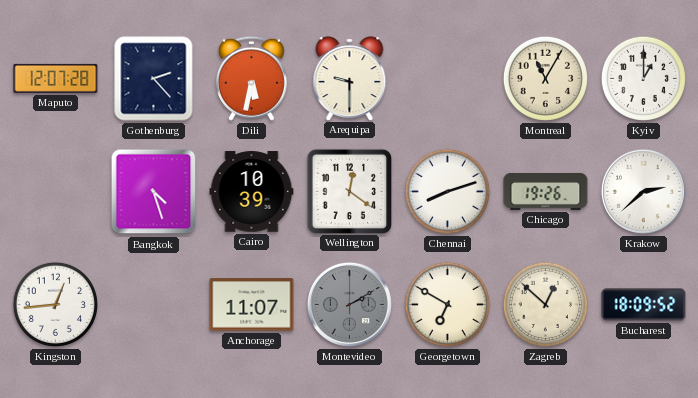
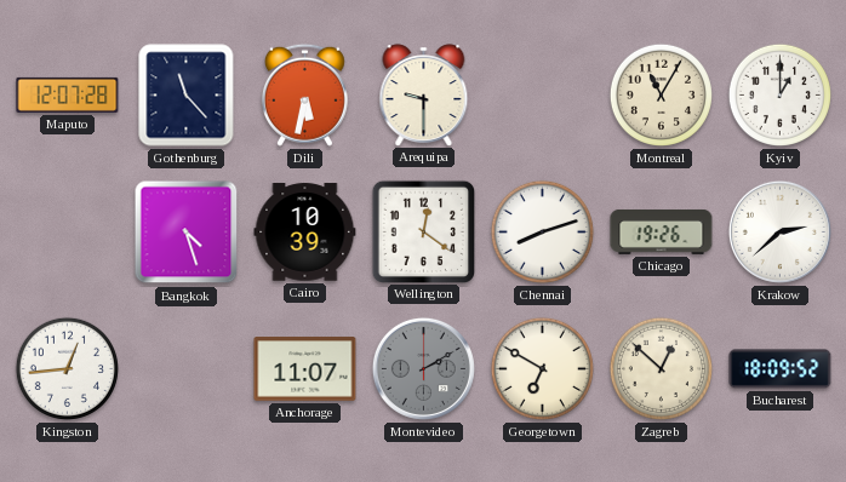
Gothenburg: 2:23 -> 11:23
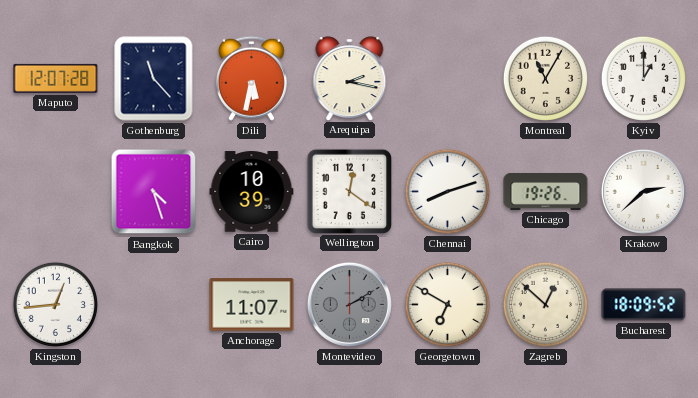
Arequipa: 9:30 -> 2:17
